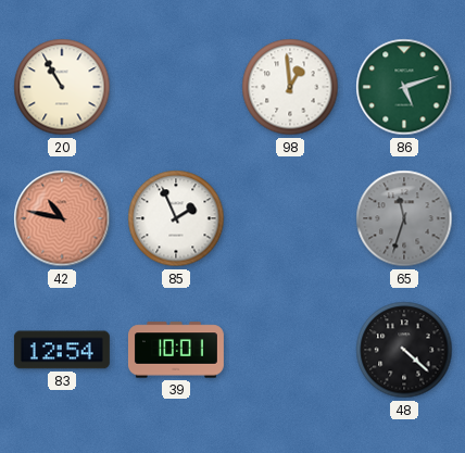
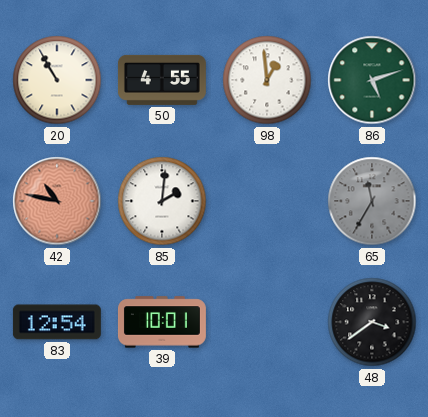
50: none -> 4:55
85: 1:56 -> 2:01
65: 11:33 -> 11:35
48: 4:22 -> 3:39
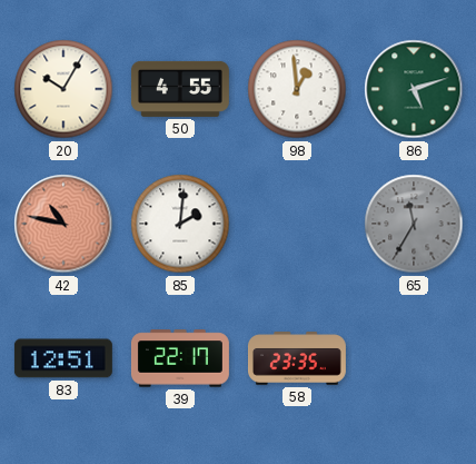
20: 10:55 -> 10:05
83: 12:54 -> 12:51
39: 10:01 -> 22:17
58: none -> 23:35
48: 3:39 -> none
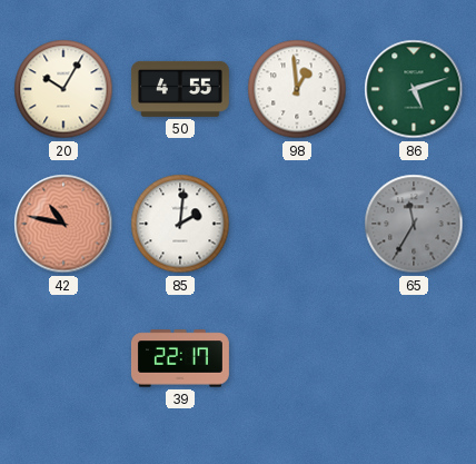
83: 12:51 -> none
58: 23:35 -> none
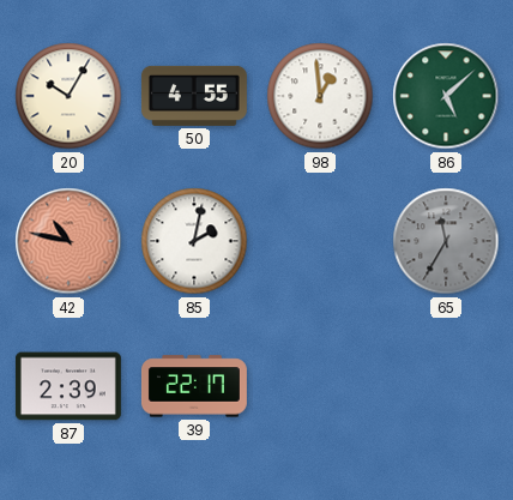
86: 5:12 -> 5:08
85: 2:01 -> 2:02
87: none -> 2:39
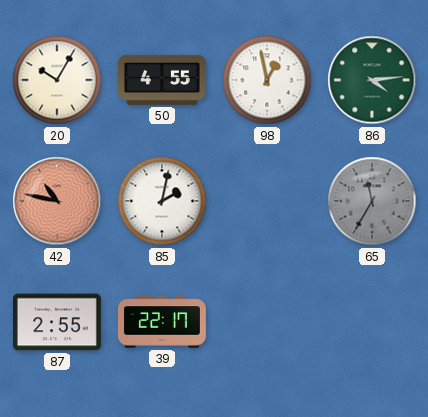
98: 12:59 -> 12:58
86: 5:08 -> 4:14
87: 2:39 -> 2:55
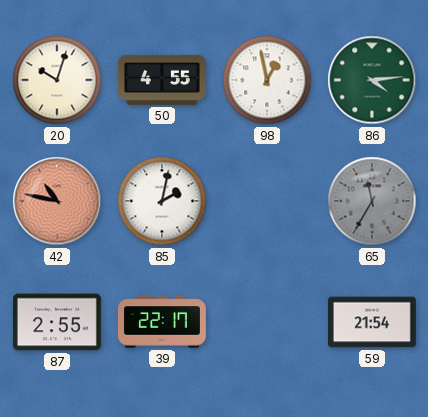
20: 10:05 -> 10:03
59: none -> 21:54
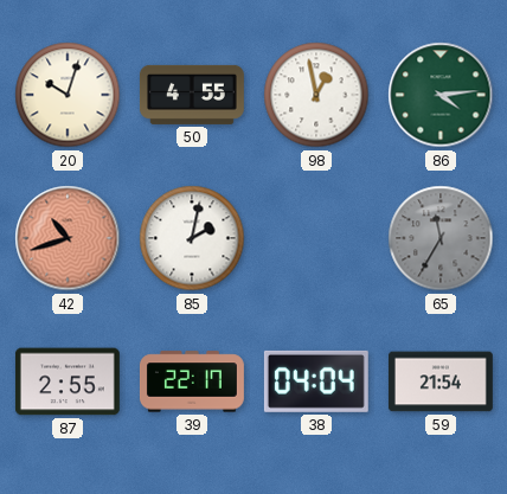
42: 10:47 -> 10:42
38: none -> 04:04
